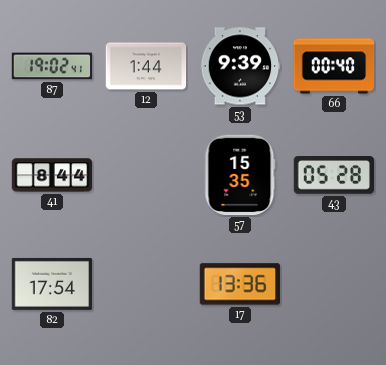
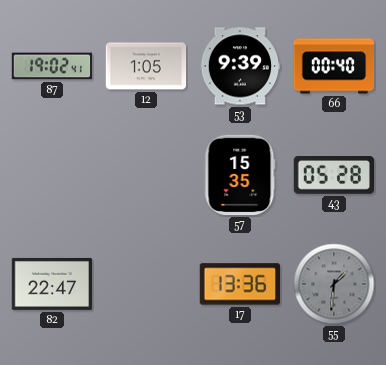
12: 1:44 -> 1:05
41: 8:44 -> none
82: 17:54 -> 22:47
55: none -> 1:31
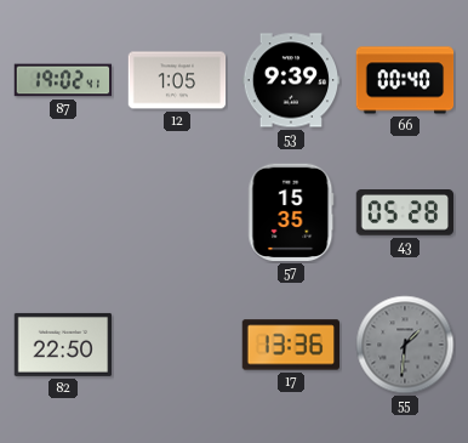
82: 22:47 -> 22:50
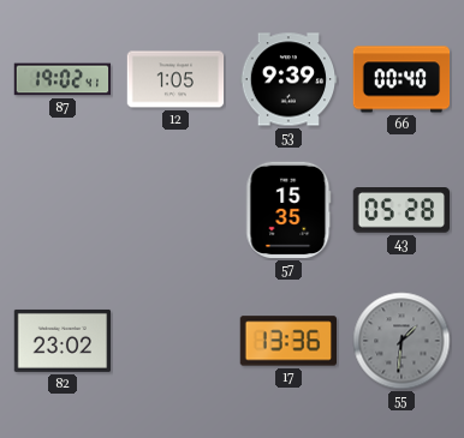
82: 22:50 -> 23:02
